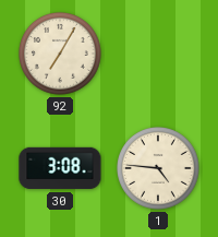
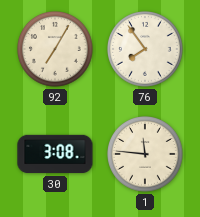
76: none -> 7:54
1: 4:46 -> 11:46
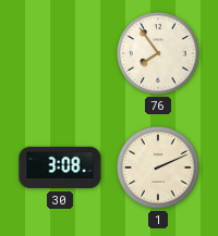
92: 7:05 -> none
1: 11:46 -> 2:11
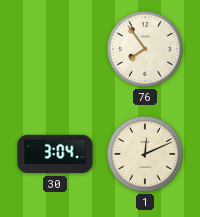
30: 3:08 -> 3:04
1: 2:11 -> 12:11
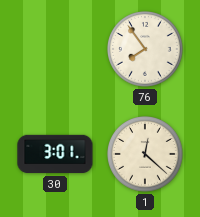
30: 3:04 -> 3:01
1: 12:11 -> 12:22
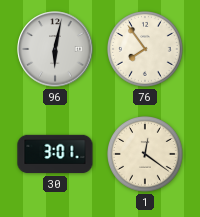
96: none -> 6:02
1: 12:22 -> 12:21
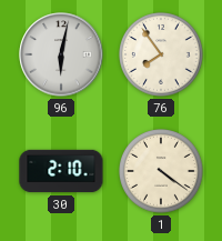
30: 3:01 -> 2:10
1: 12:21 -> 4:21
